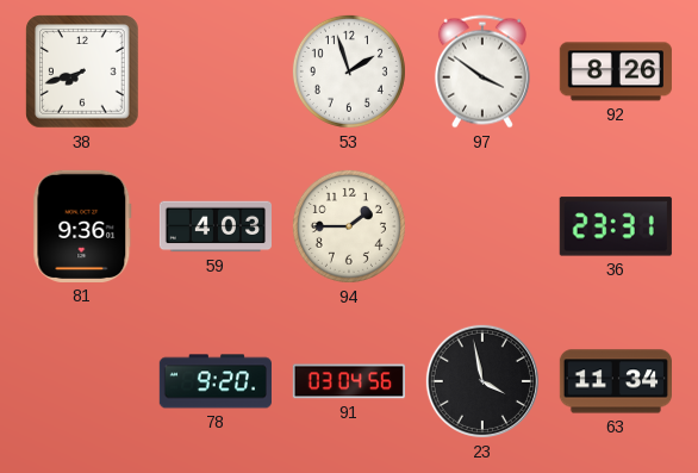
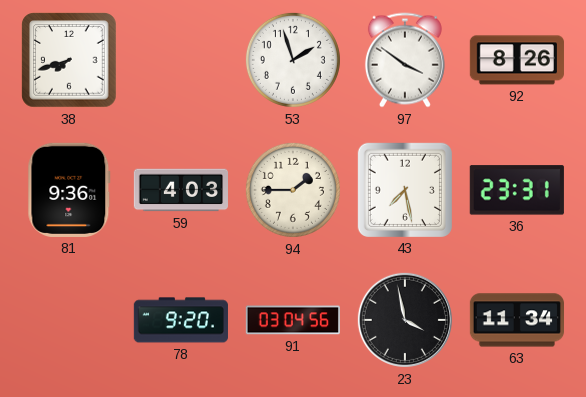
43: none -> 7:28
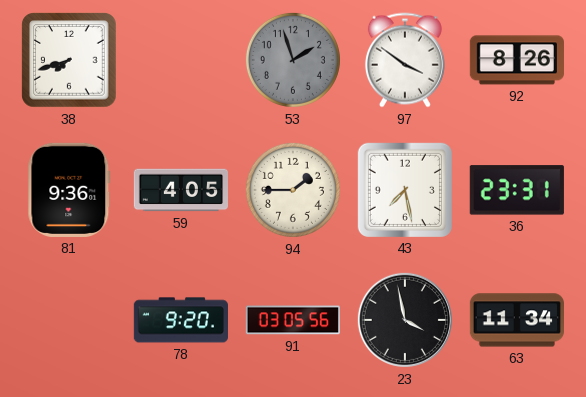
53 dial: white -> grey
59: 4:03 -> 4:05
91: 03:04 -> 03:05
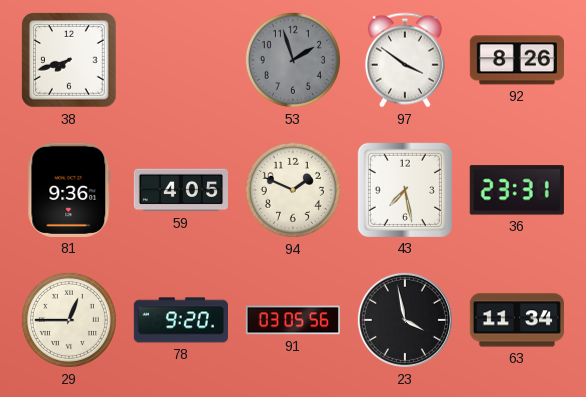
94: 1:45 -> 1:49
29: none -> 12:45
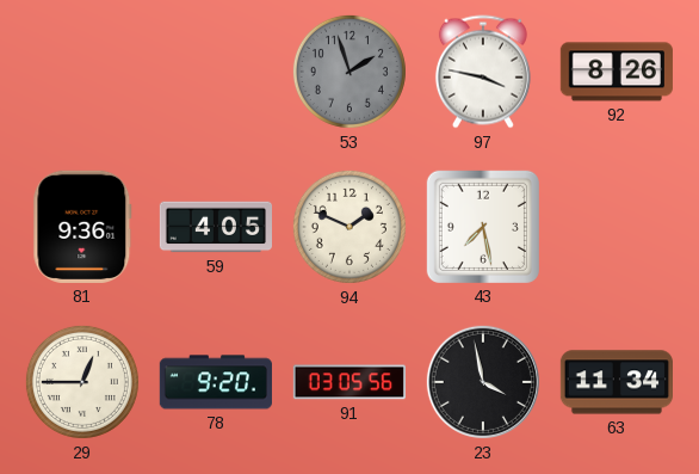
38: 7:42 -> none
97: 3:51 -> 3:47
36: 23:31 -> none
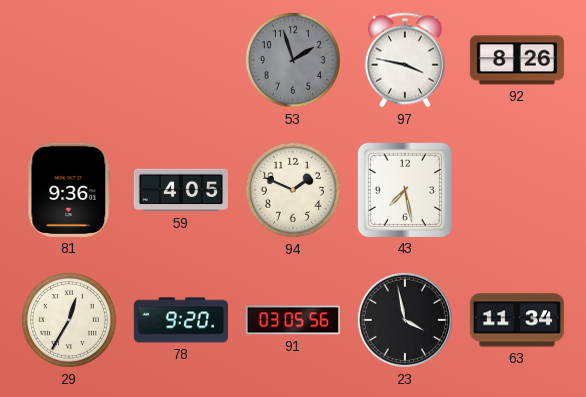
29: 12:45 -> 12:35
